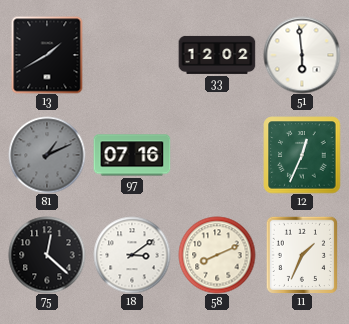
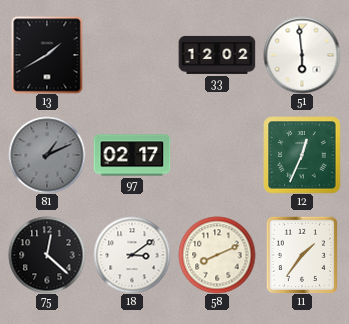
97: 07:16 -> 02:17
11: 1:34 -> 1:36
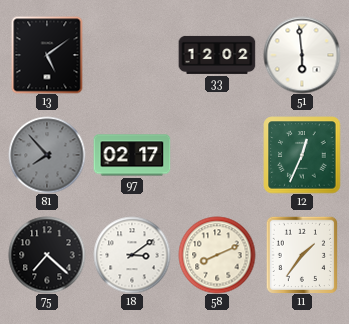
13: 1:40 -> 5:09
81: 1:11 -> 7:53
75: 12:22 -> 7:22
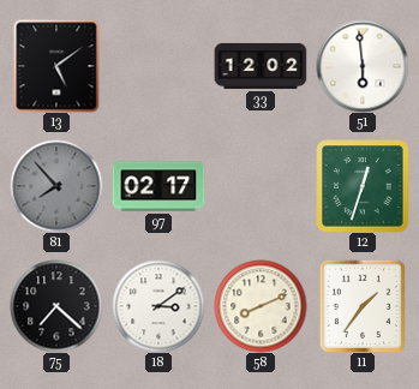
12: 12:34 -> 12:33
